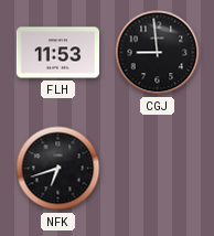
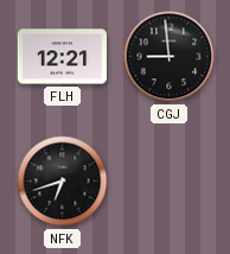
FLH: 11:53 -> 12:21
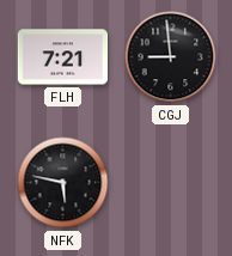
FLH: 12:21 -> 7:21
NFK: 6:42 -> 5:47
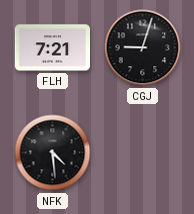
CGJ: 8:59 -> 9:03
NFK: 5:47 -> 4:29
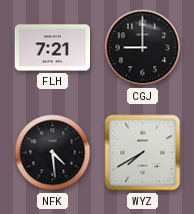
CGJ: 9:03 -> 9:00
WYZ: none -> 7:40
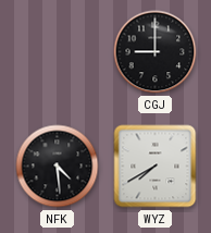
FLH: 7:21 -> none
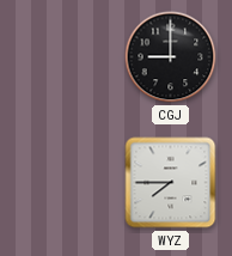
NFK: 4:29 -> none
WYZ: 7:40 -> 7:45
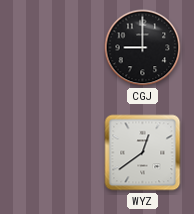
WYZ: 7:45 -> 12:39
